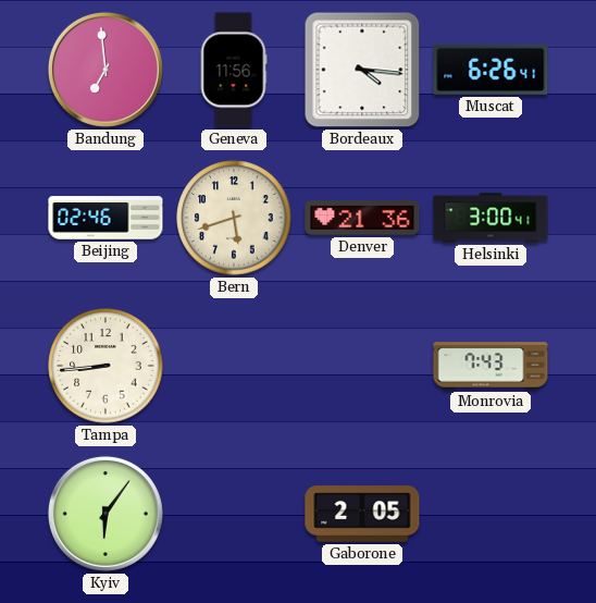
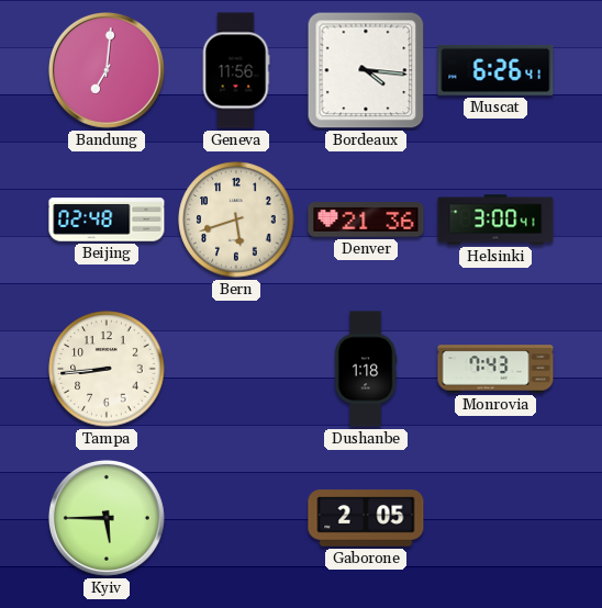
Bandung: 6:59 -> 7:01
Beijing: 02:46 -> 02:48
Dushanbe: none -> 1:18
Kyiv: 6:06 -> 5:45
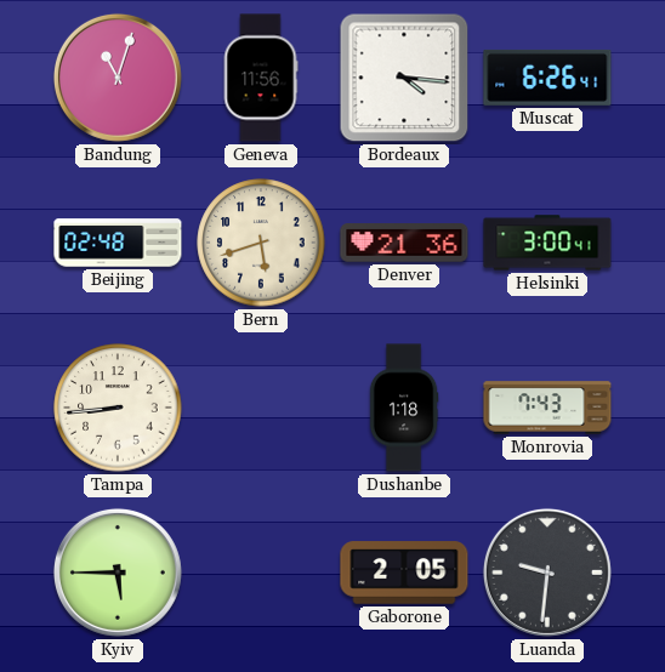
Bandung: 7:01 -> 11:03
Luanda: none -> 9:31
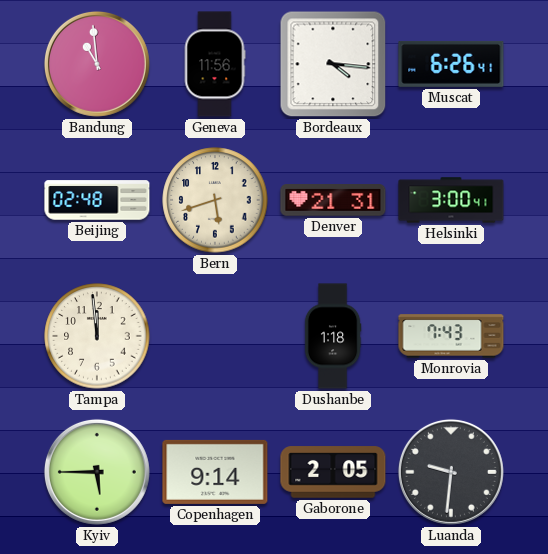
Bandung: 11:03 -> 10:59
Denver: 21:36 -> 21:31
Tampa: 8:44 -> 11:59
Copenhagen: none -> 9:14
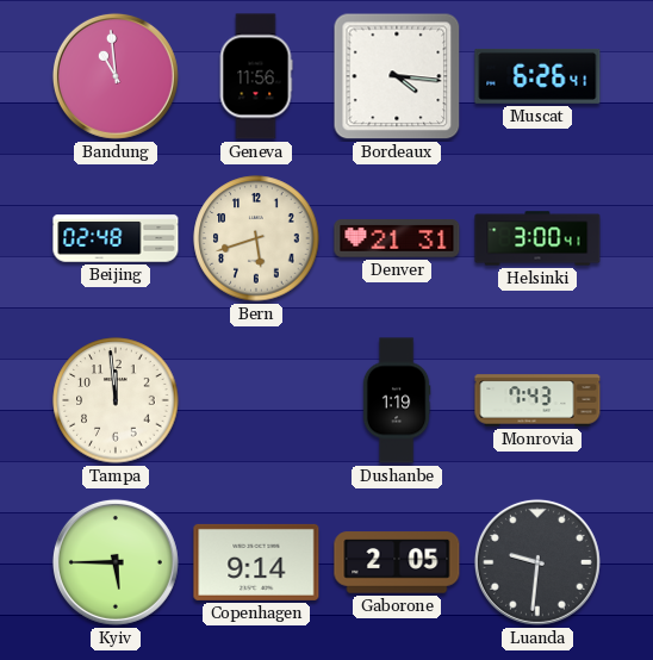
Dushanbe: 1:18 -> 1:19
